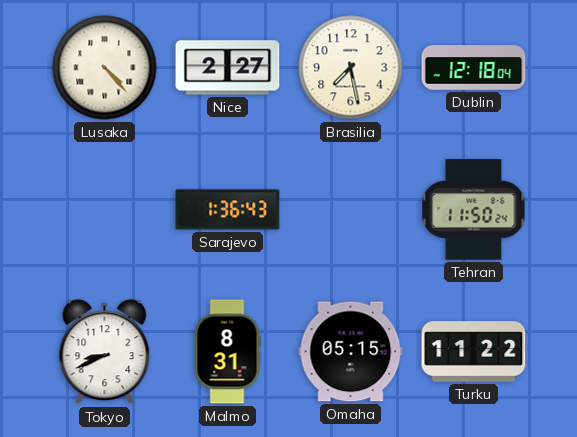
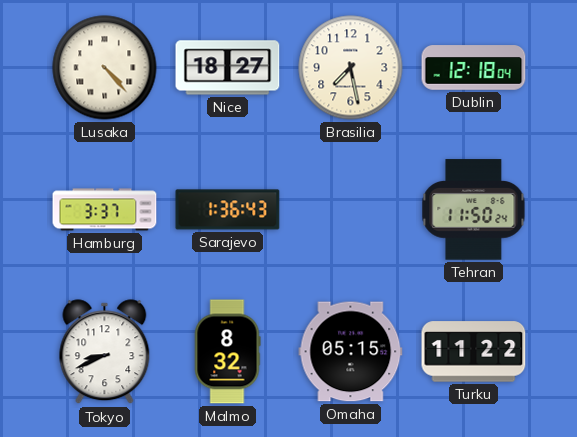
Nice: 2:27 -> 18:27
Hamburg: none -> 3:37
Malmo: 8:31 -> 8:32
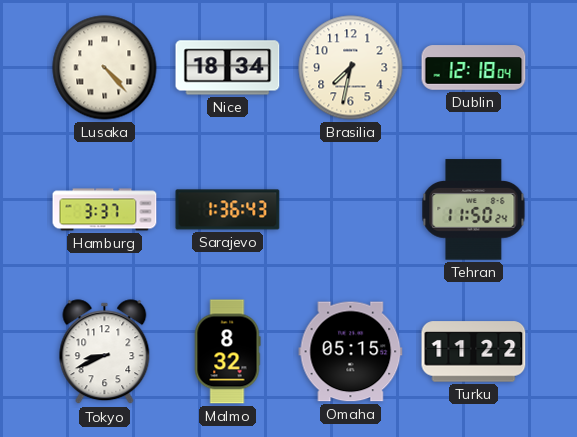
Nice: 18:27 -> 18:34
Brasilia: 7:28 -> 7:32
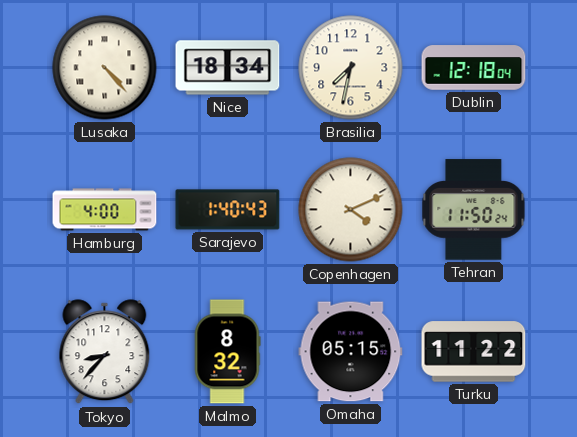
Hamburg: 3:37 -> 4:00
Sarajevo: 1:36 -> 1:40
Copenhagen: none -> 4:11
Tokyo: 8:41 -> 8:37
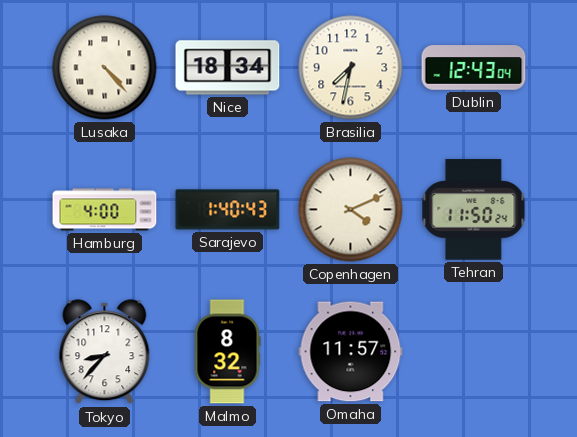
Dublin: 12:18 -> 12:43
Omaha: 05:15 -> 11:57
Turku: 11:22 -> none
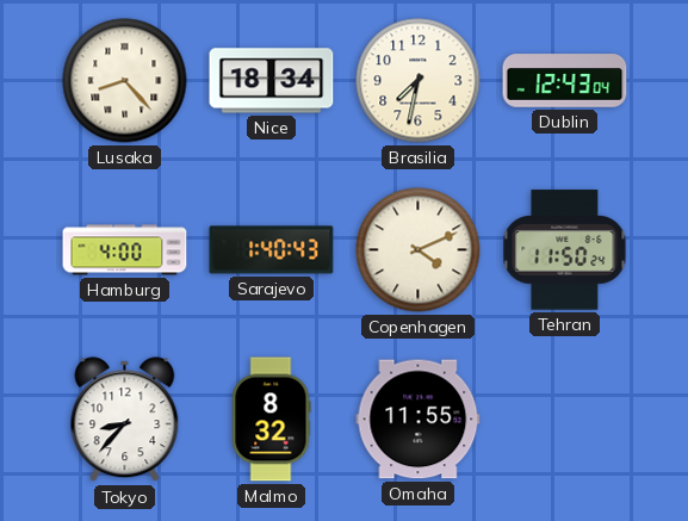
Lusaka: 4:23 -> 8:23
Omaha: 11:57 -> 11:55
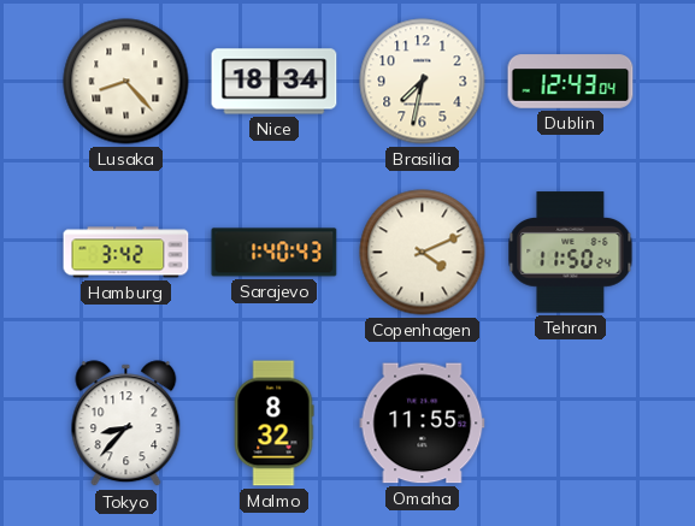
Hamburg: 4:00 -> 3:42
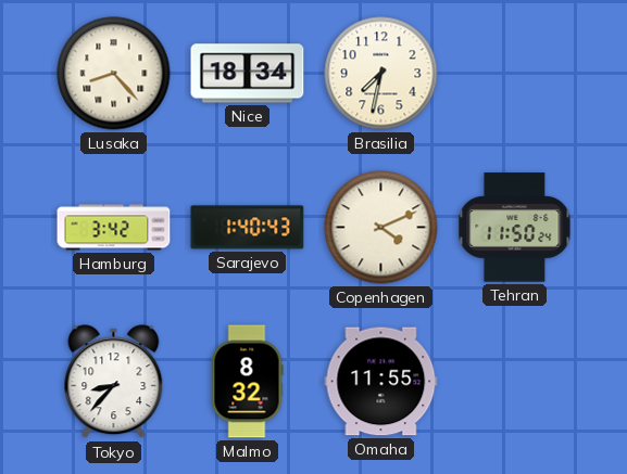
Dublin: 12:43 -> none
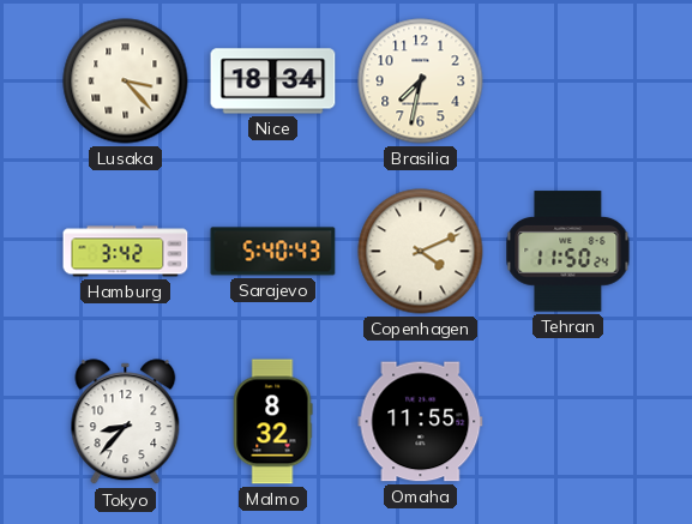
Lusaka: 8:23 -> 3:23
Sarajevo: 1:40 -> 5:40
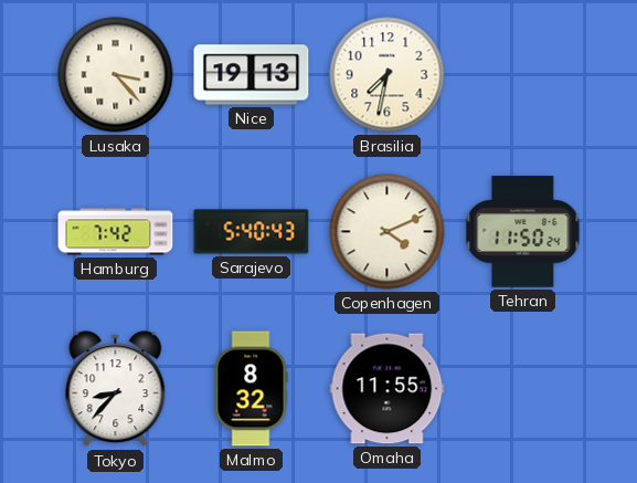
Nice: 18:34 -> 19:13
Hamburg: 3:42 -> 7:42
